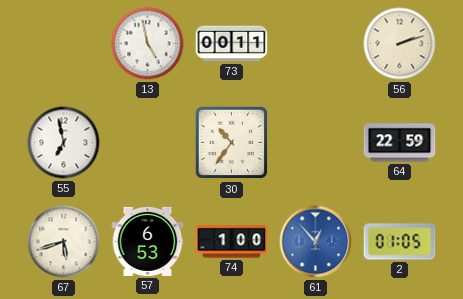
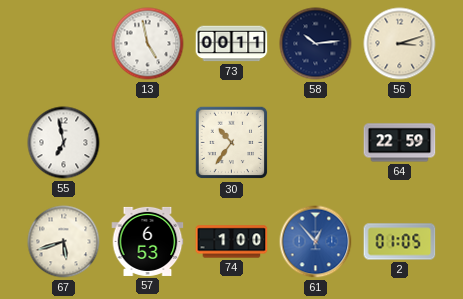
58: none -> 10:14
56: 2:12 -> 3:12
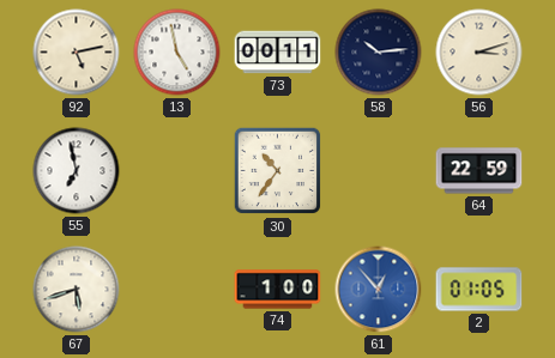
92: none -> 5:13
57: 6:53 -> none
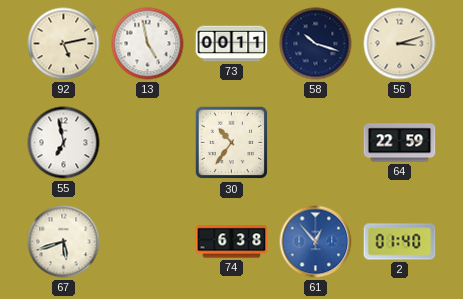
58: 10:14 -> 10:18
74: 1:00 -> 6:38
2: 01:05 -> 01:40
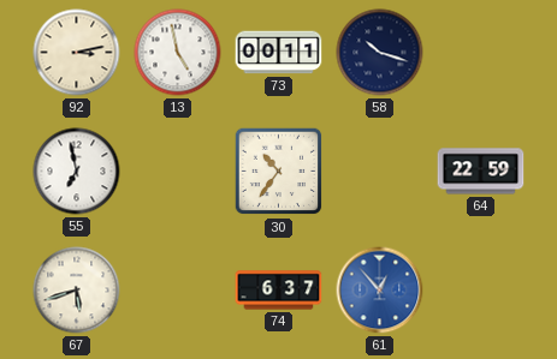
92: 5:13 -> 3:13
56: 3:12 -> none
74: 6:38 -> 6:37
2: 01:40 -> none
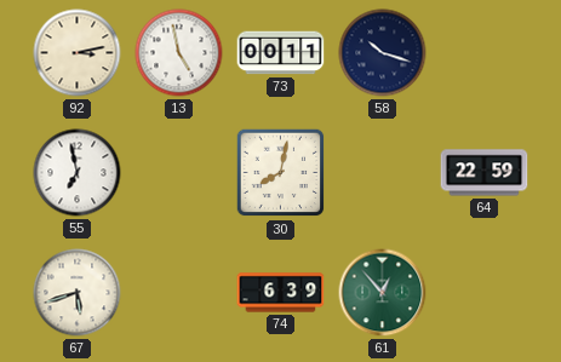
30: 10:36 -> 8:02
74: 6:37 -> 6:39
61 dial: blue -> green
